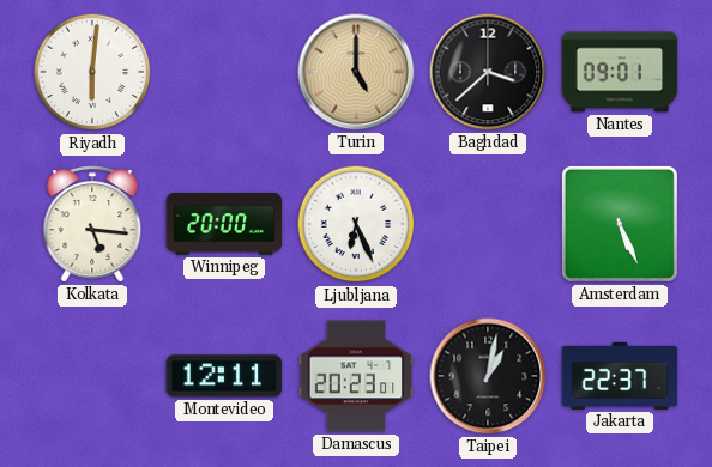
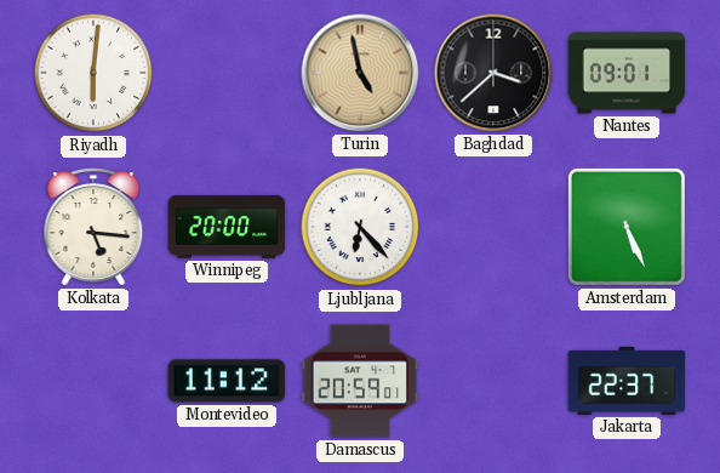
Turin: 5:00 -> 4:58
Ljubljana: 6:26 -> 6:23
Montevideo: 12:11 -> 11:12
Damascus: 20:23 -> 20:59
Taipei: 1:02 -> none
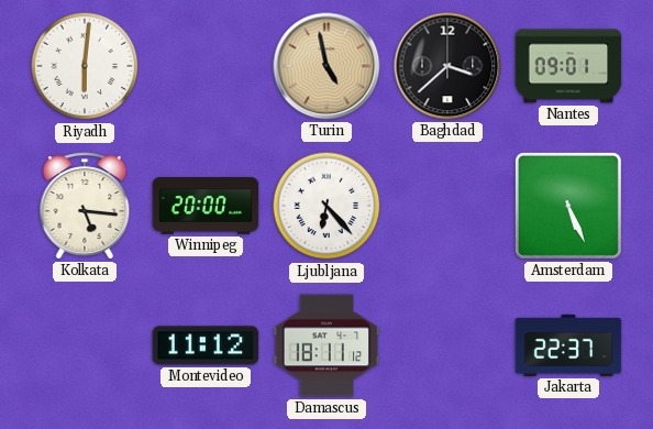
Damascus: 20:59 -> 18:11
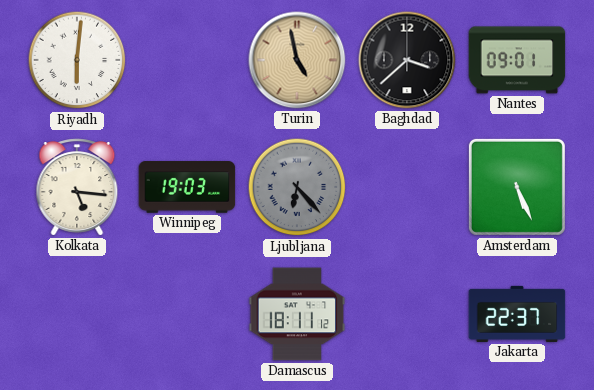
Winnipeg: 20:00 -> 19:03
Ljubljana dial: white -> grey
Montevideo: 11:12 -> none
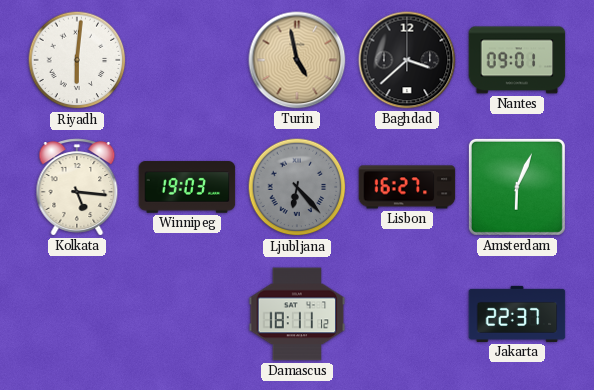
Lisbon: none -> 16:27
Amsterdam: 5:26 -> 6:04
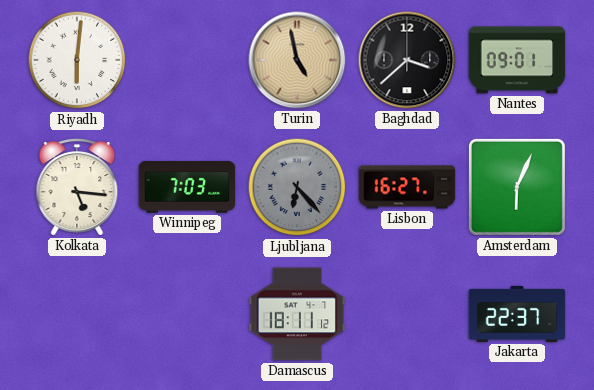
Winnipeg: 19:03 -> 7:03
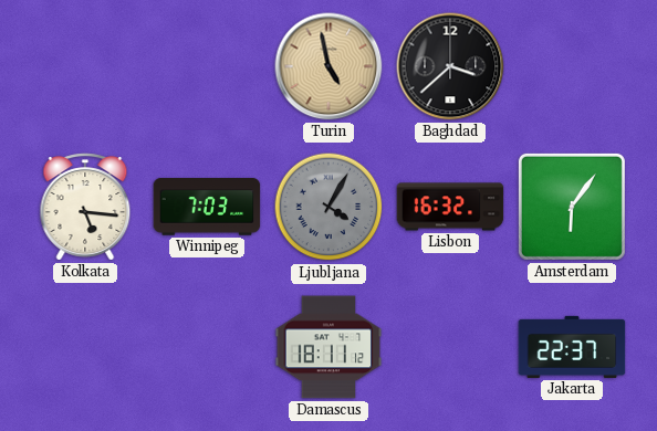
Riyadh: 6:01 -> none
Nantes: 09:01 -> none
Ljubljana: 6:23 -> 4:05
Lisbon: 16:27 -> 16:32
Amsterdam: 6:04 -> 6:06
